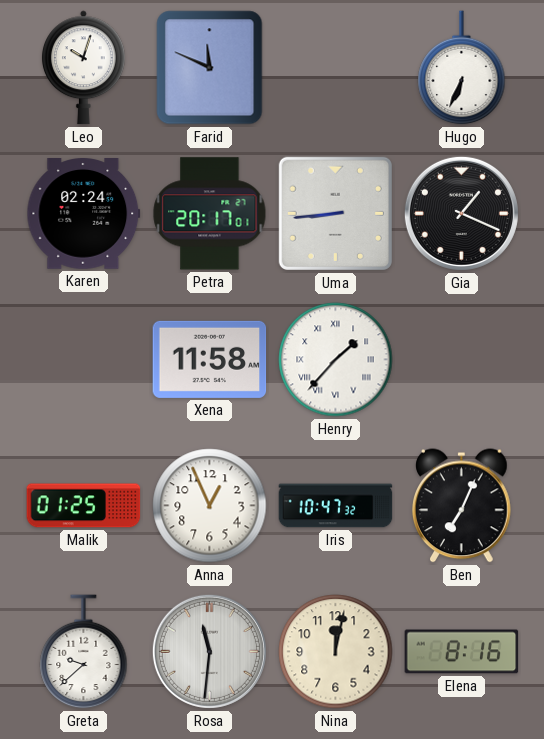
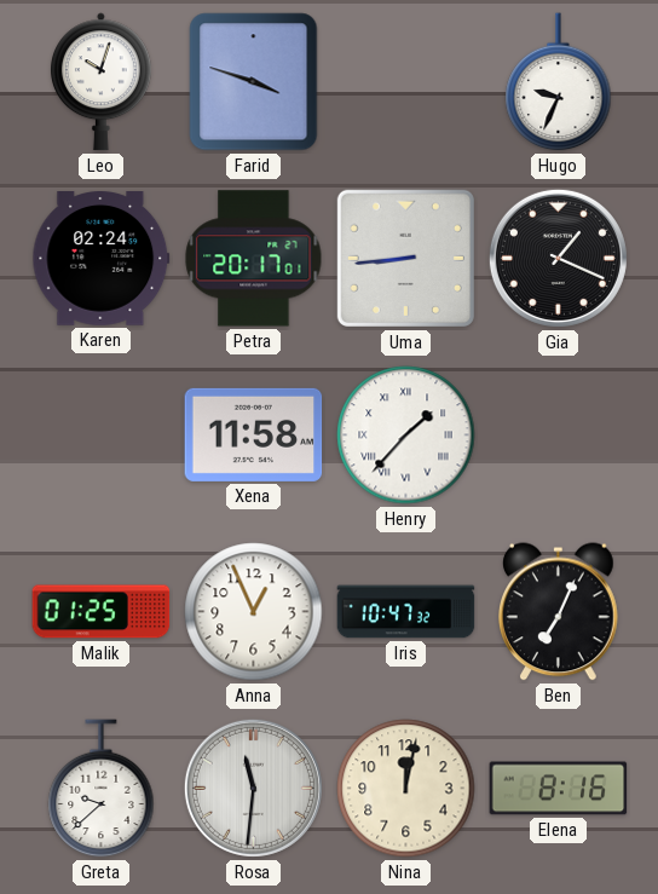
Farid: 11:49 -> 3:48
Hugo: 6:34 -> 9:34
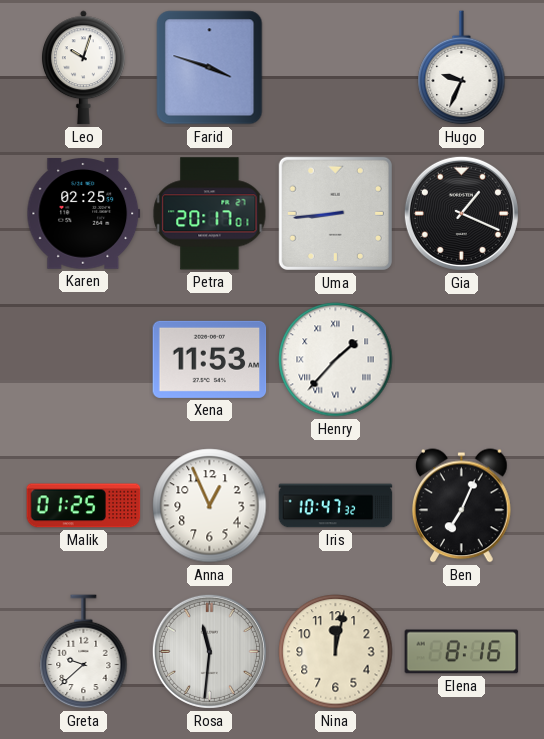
Karen: 02:24 -> 02:25
Xena: 11:58 -> 11:53
